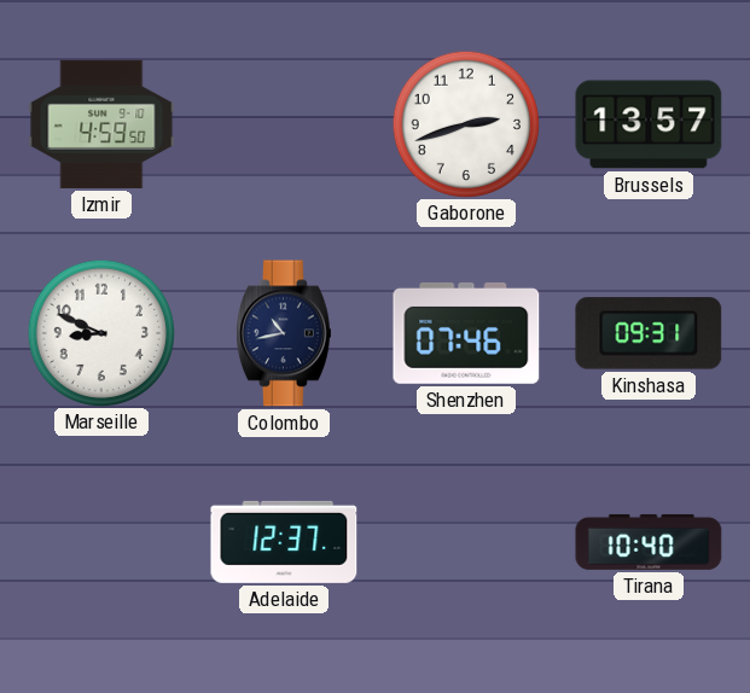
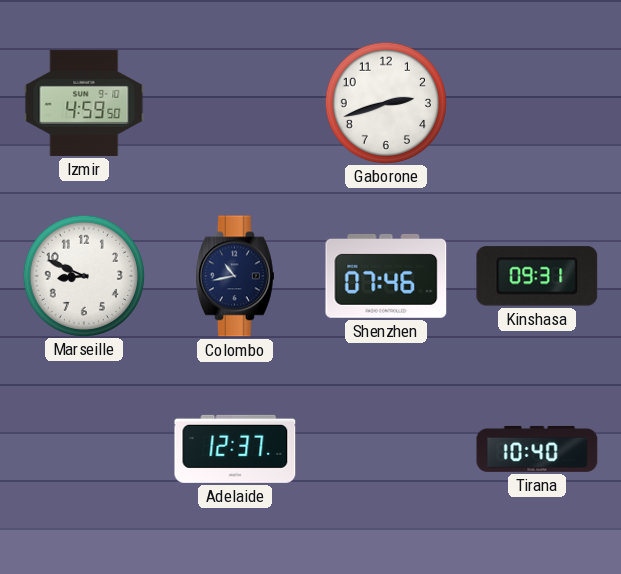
Brussels: 13:57 -> none
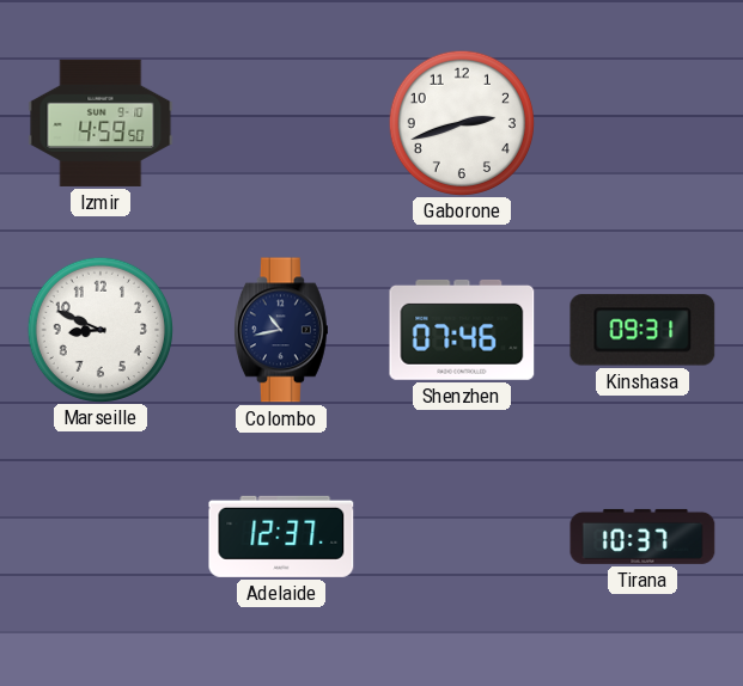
Tirana: 10:40 -> 10:37
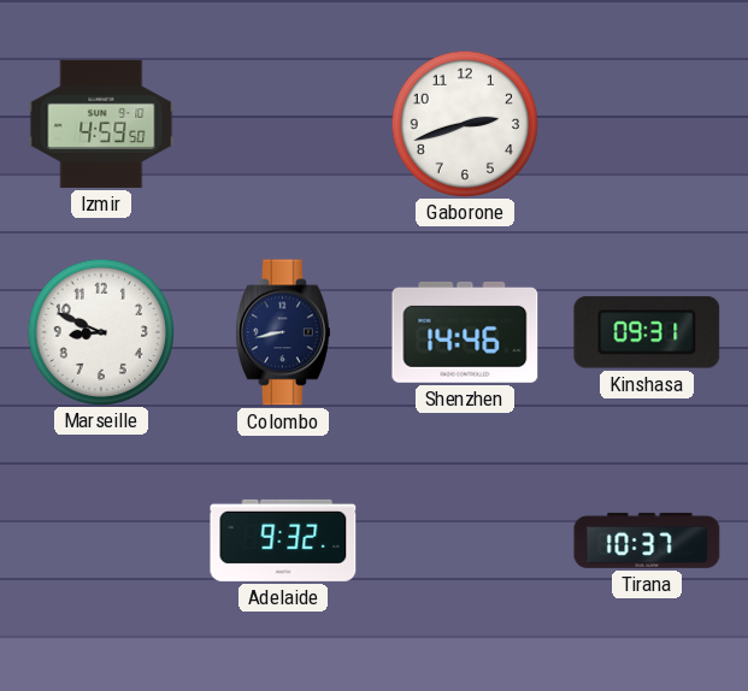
Colombo: 10:43 -> 8:43
Shenzhen: 07:46 -> 14:46
Adelaide: 12:37 -> 9:32
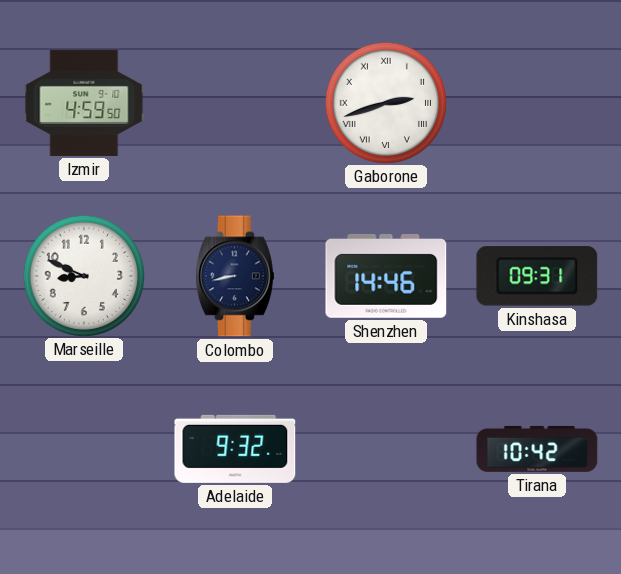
Gaborone numerals: Arabic -> Roman
Tirana: 10:37 -> 10:42
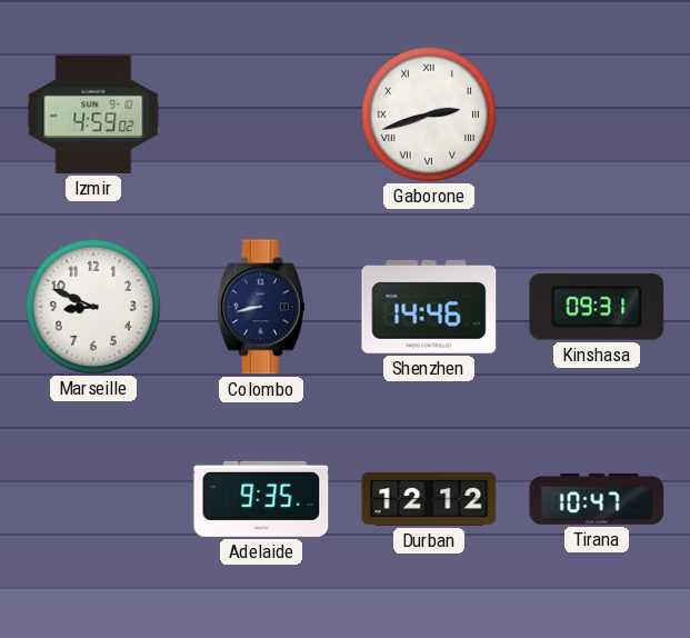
Izmir: 4:59:50 -> 4:59:02
Adelaide: 9:32 -> 9:35
Durban: none -> 12:12
Tirana: 10:42 -> 10:47
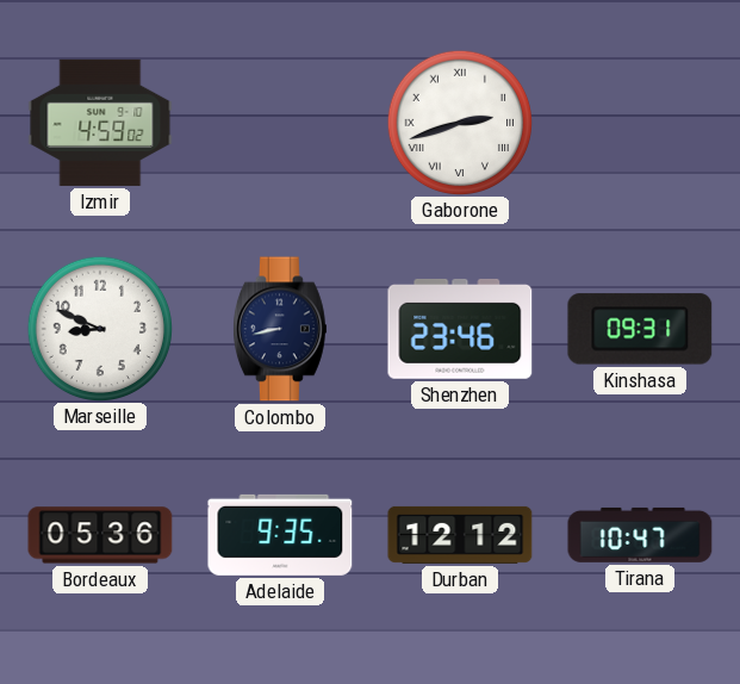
Shenzhen: 14:46 -> 23:46
Bordeaux: none -> 05:36
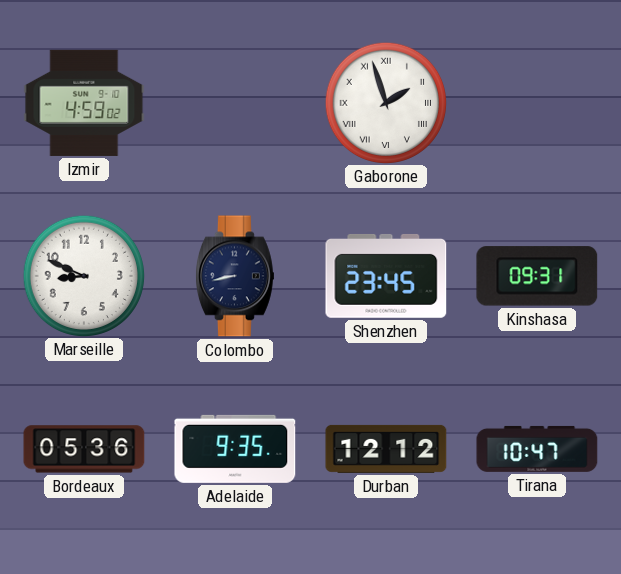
Gaborone: 2:42 -> 1:57
Shenzhen: 23:46 -> 23:45
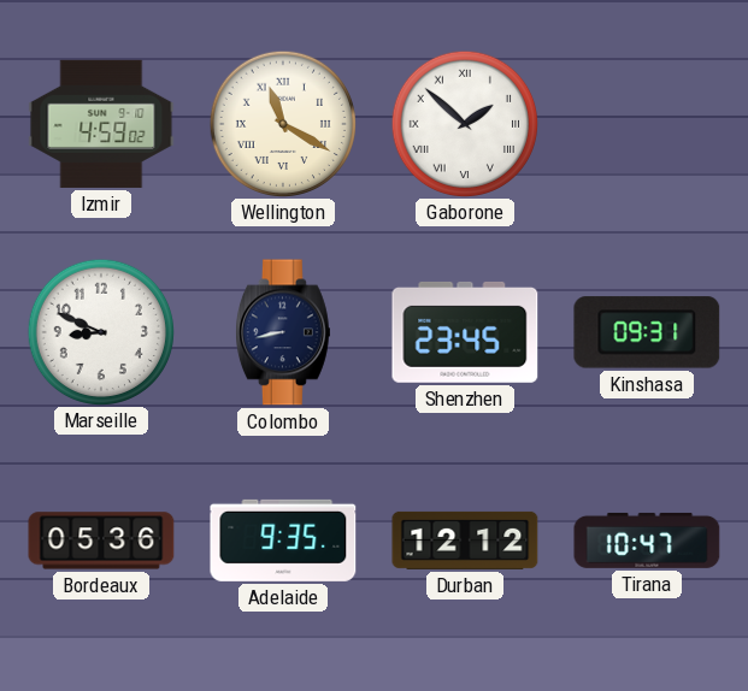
Wellington: none -> 11:20
Gaborone: 1:57 -> 1:52
